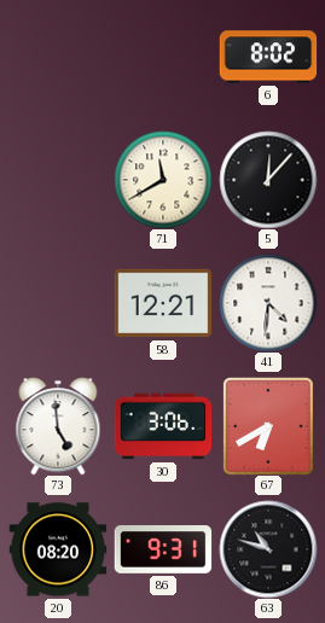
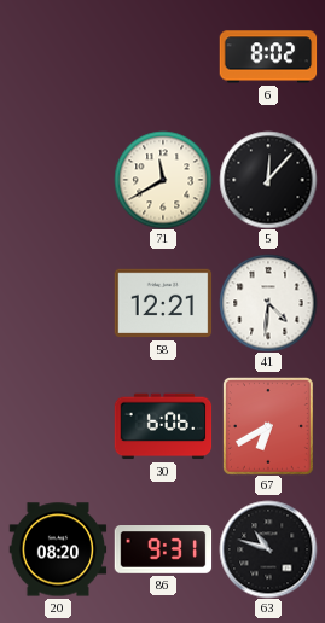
73: 4:59 -> none
30: 3:06 -> 6:06
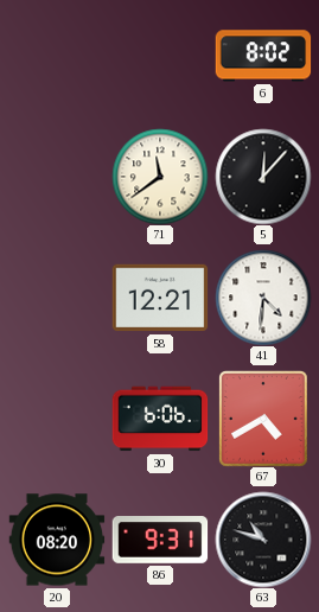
71: 11:40 -> 11:39
67: 6:40 -> 4:40
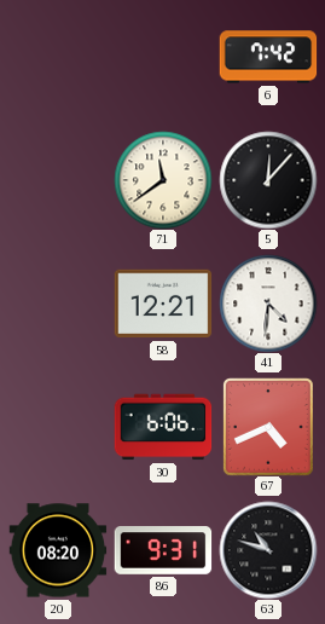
6: 8:02 -> 7:42
67: 4:40 -> 4:41
